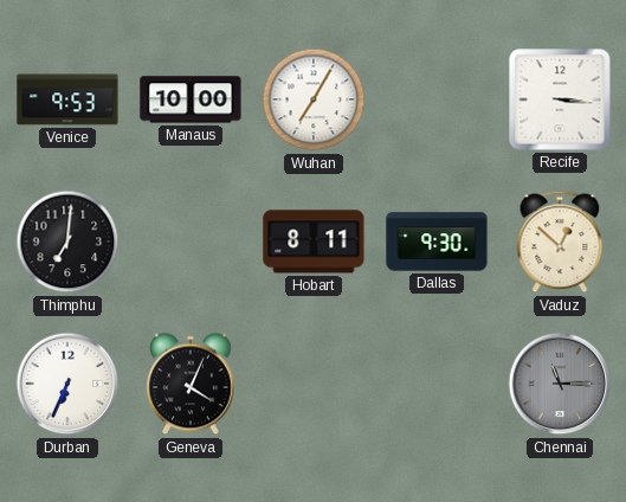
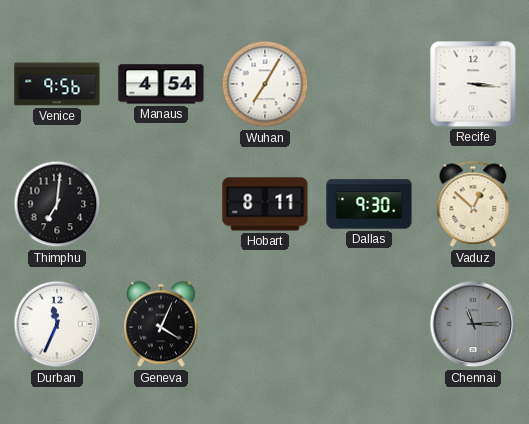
Venice: 9:53 -> 9:56
Manaus: 10:00 -> 4:54
Durban: 6:34 -> 11:34
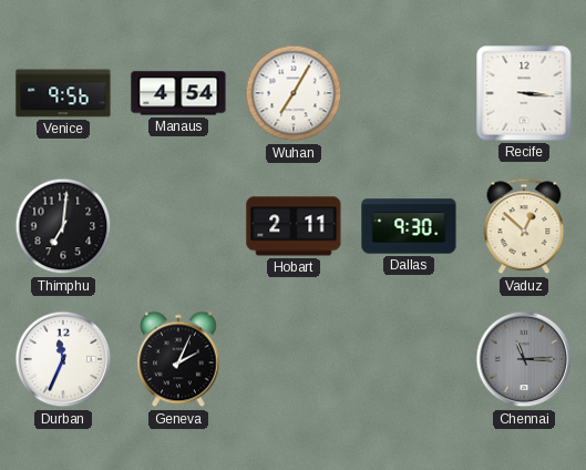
Hobart: 8:11 -> 2:11
Geneva: 4:04 -> 2:04
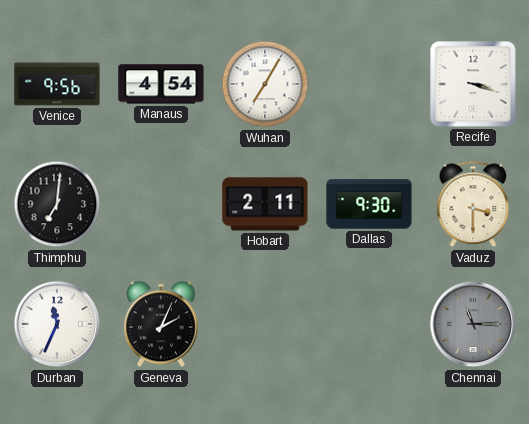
Recife: 3:16 -> 3:18
Vaduz: 12:52 -> 3:30
